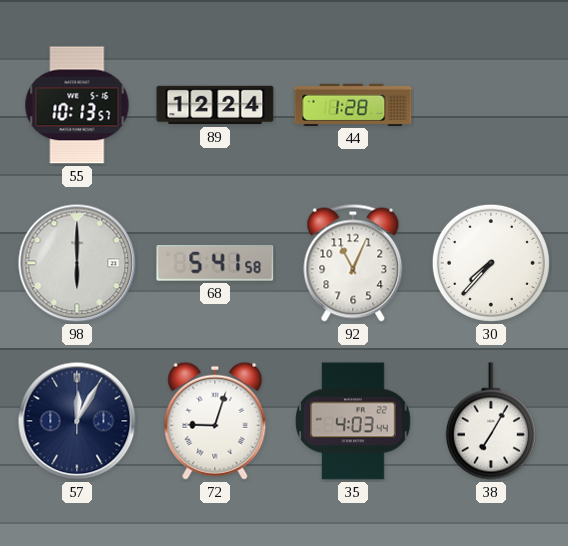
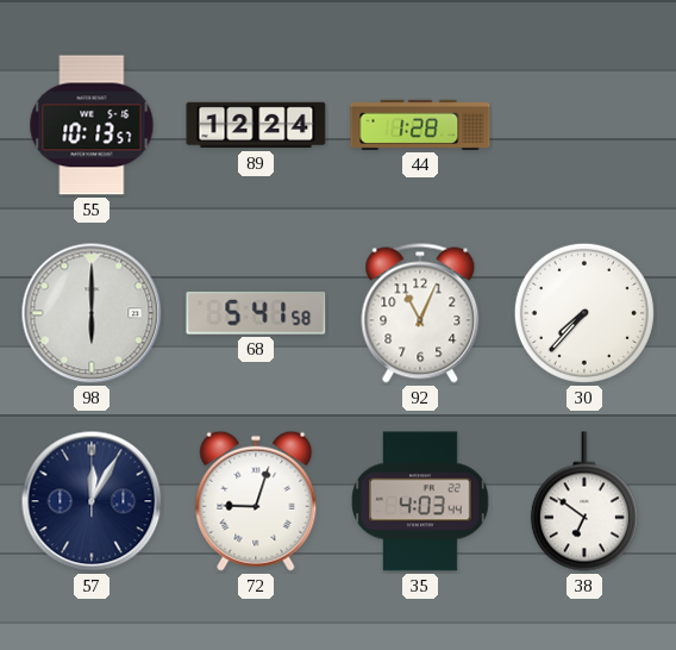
38: 7:05 -> 6:51
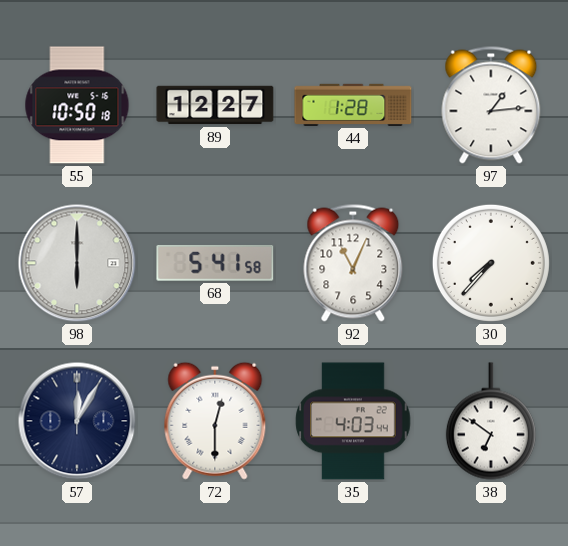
55: 10:13 -> 10:50
89: 12:24 -> 12:27
97: none -> 1:14
72: 9:03 -> 12:30
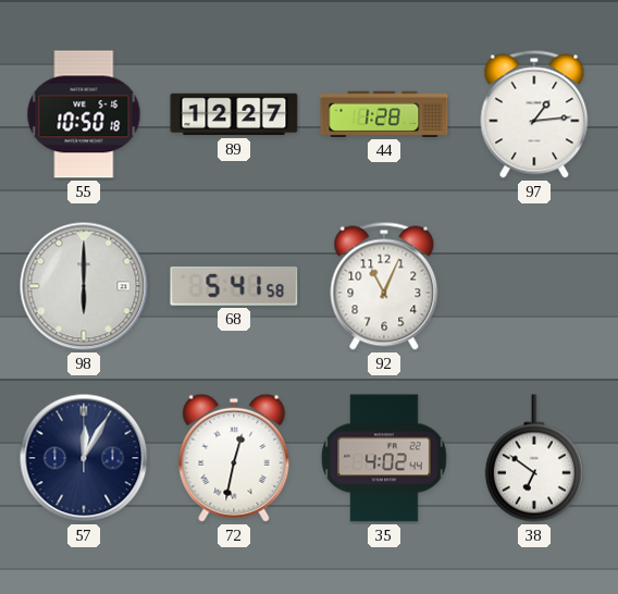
30: 7:37 -> none
72: 12:30 -> 12:32
35: 4:03 -> 4:02
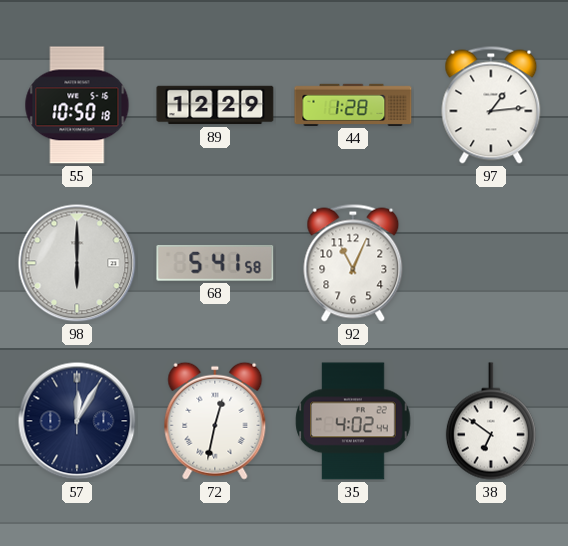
89: 12:27 -> 12:29
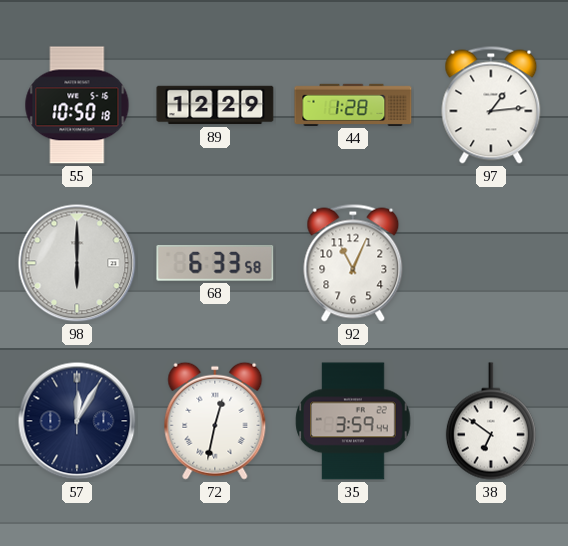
68: 5:41 -> 6:33
35: 4:02 -> 3:59
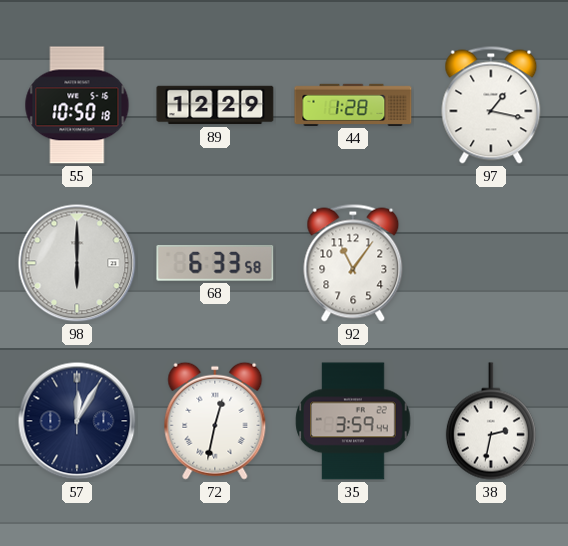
97: 1:14 -> 1:17
92: 11:04 -> 11:06
38: 6:51 -> 2:32
